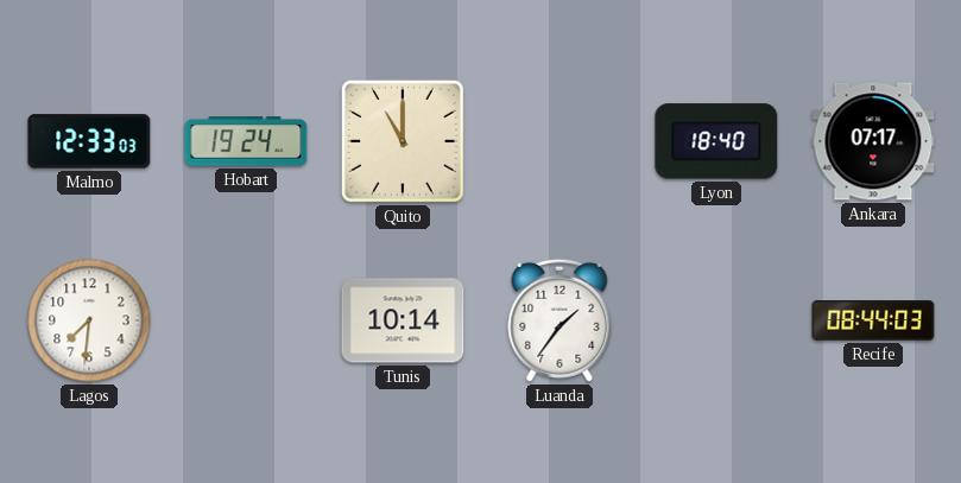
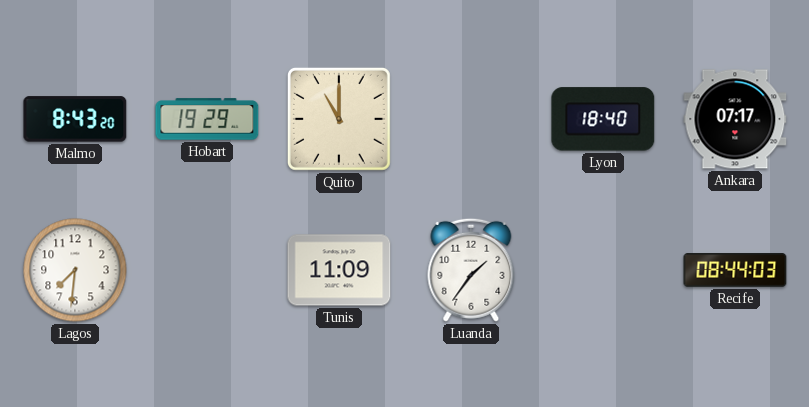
Malmo: 12:33 -> 8:43
Hobart: 19:24 -> 19:29
Tunis: 10:14 -> 11:09
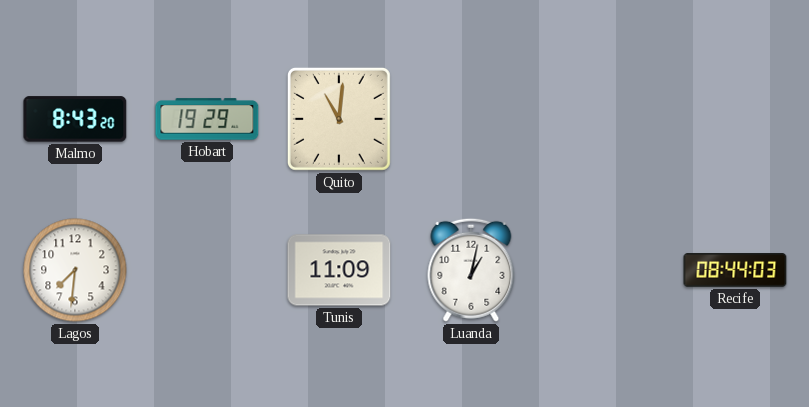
Quito: 11:00 -> 11:01
Lyon: 18:40 -> none
Ankara: 07:17 -> none
Luanda: 1:36 -> 1:02
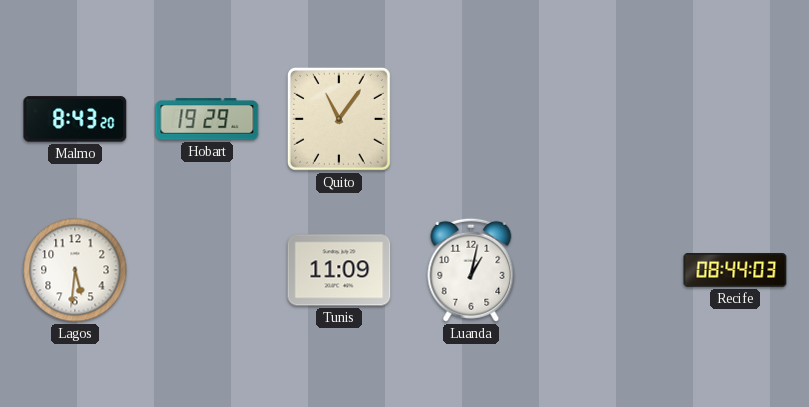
Quito: 11:01 -> 11:06
Lagos: 7:31 -> 5:31
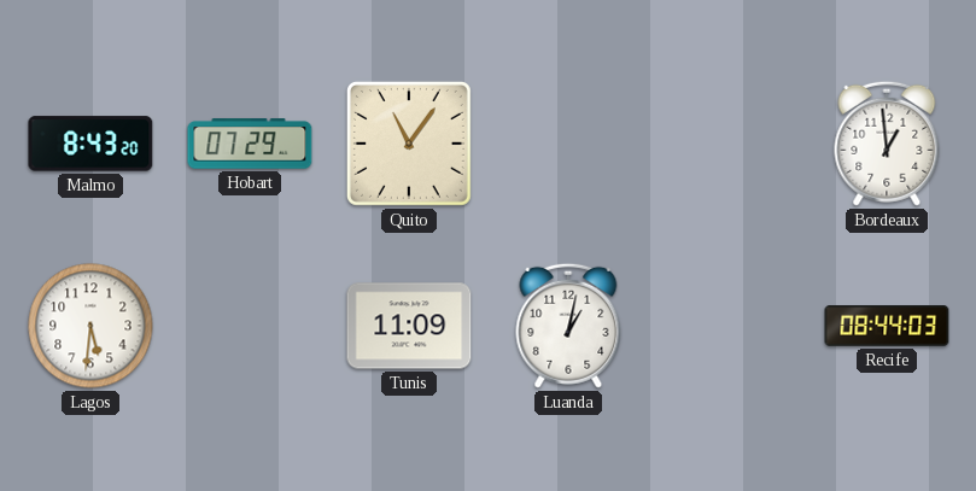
Hobart: 19:29 -> 07:29
Bordeaux: none -> 12:59
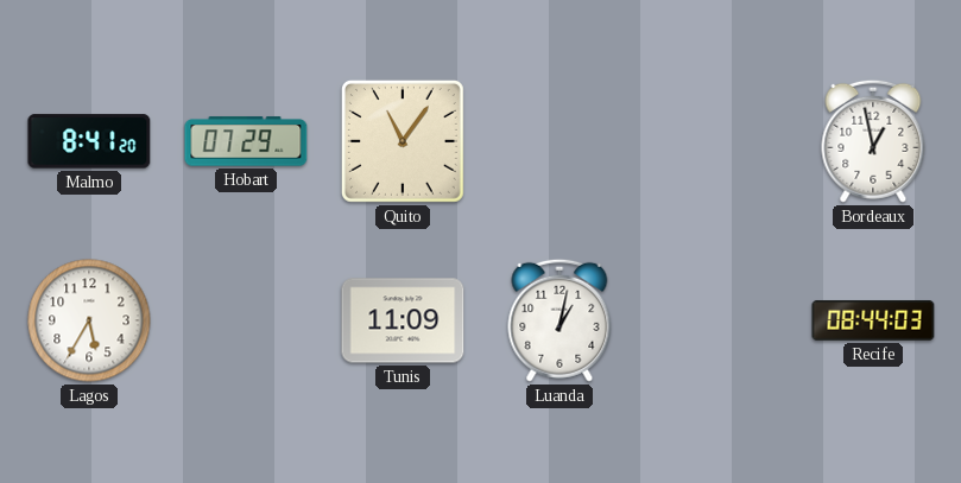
Malmo: 8:43 -> 8:41
Bordeaux: 12:59 -> 12:58
Lagos: 5:31 -> 5:35
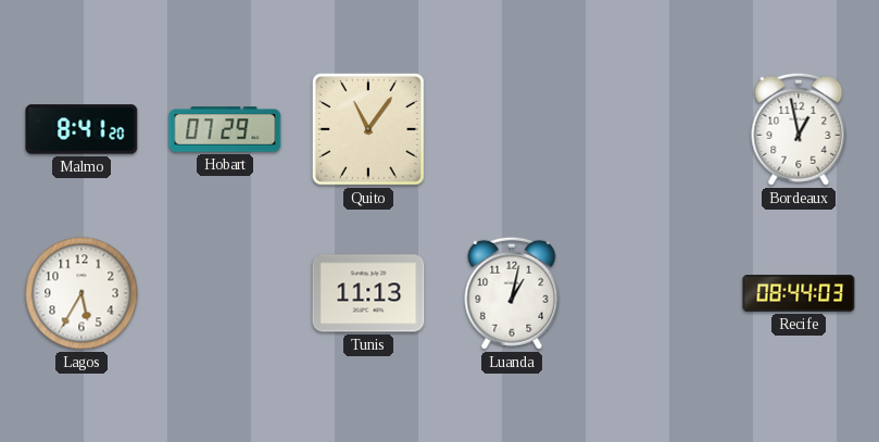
Tunis: 11:09 -> 11:13
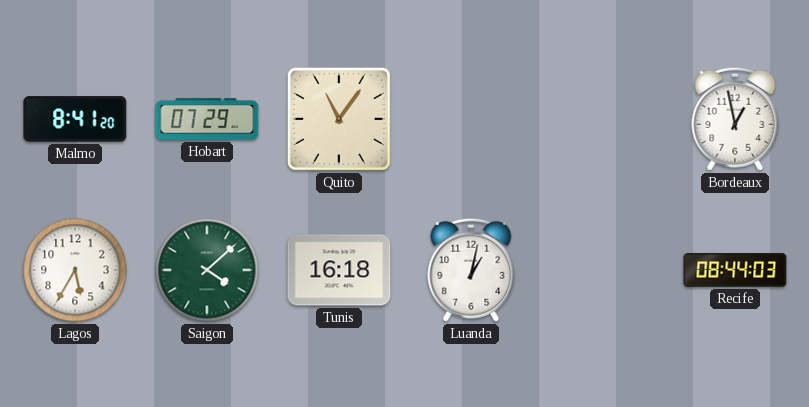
Saigon: none -> 4:08
Tunis: 11:13 -> 16:18
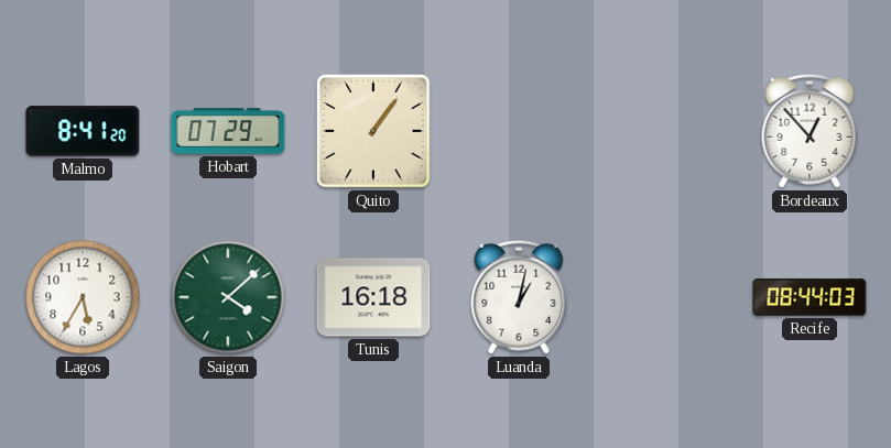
Quito: 11:06 -> 1:06
Bordeaux: 12:58 -> 12:53
